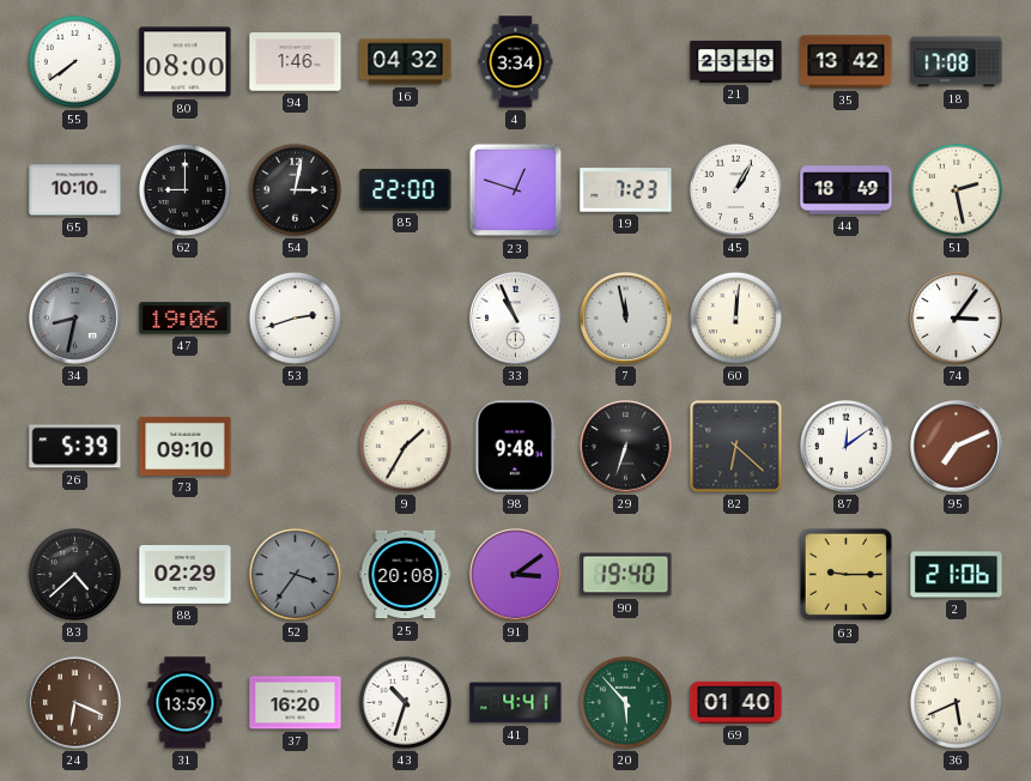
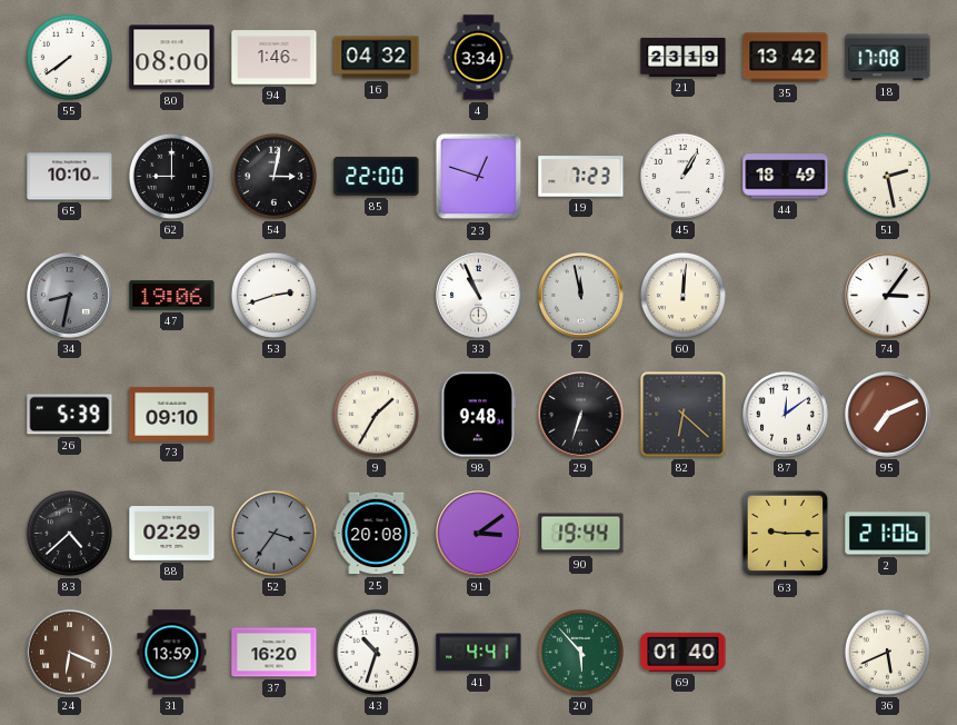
90: 19:40 -> 19:44
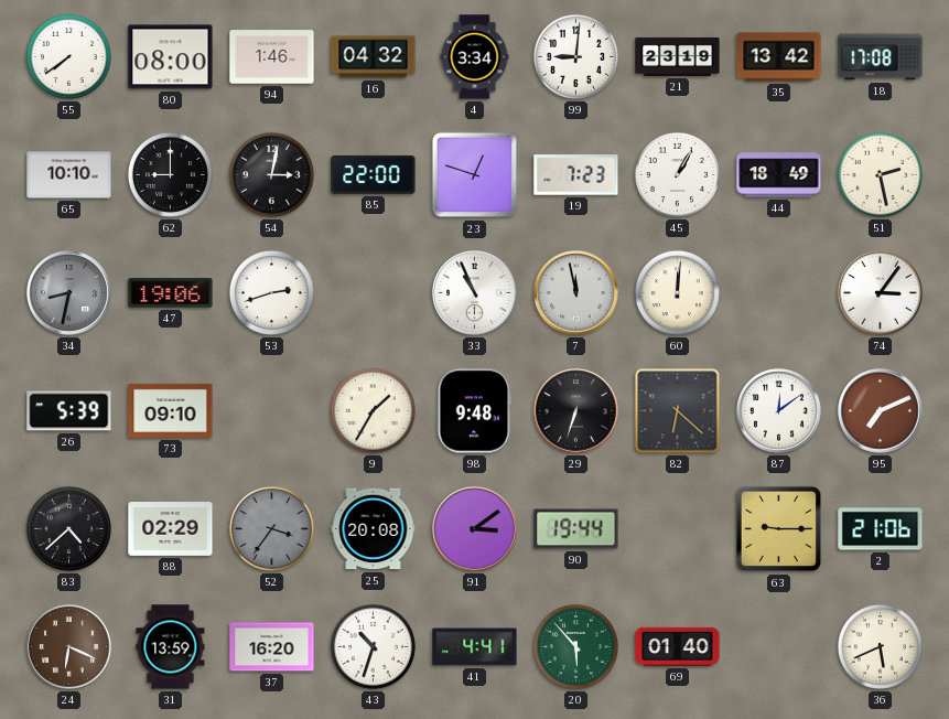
99: none -> 9:01
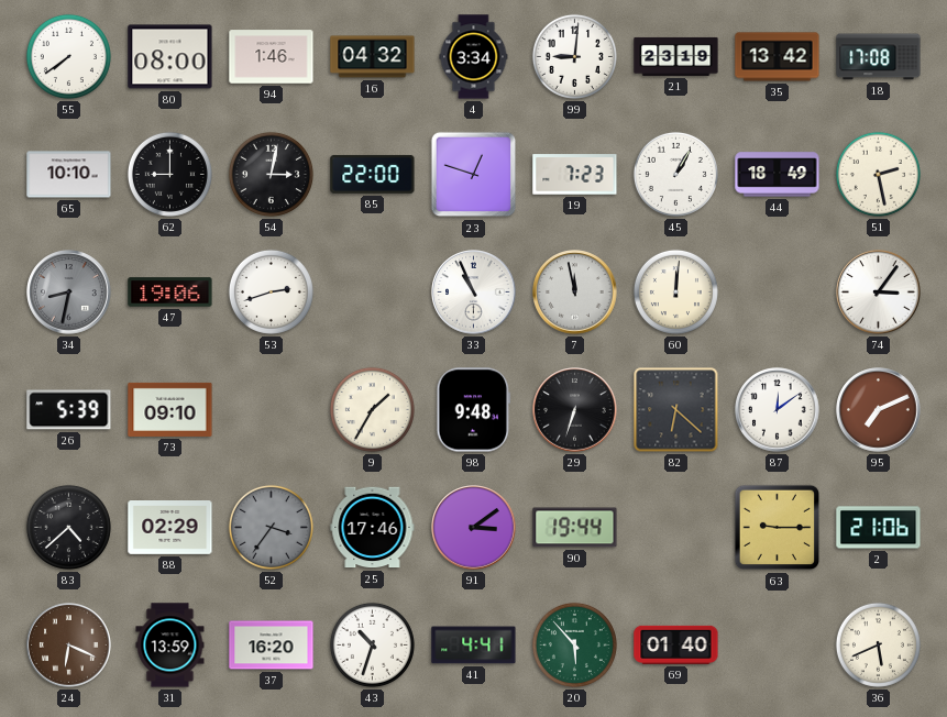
25: 20:08 -> 17:46
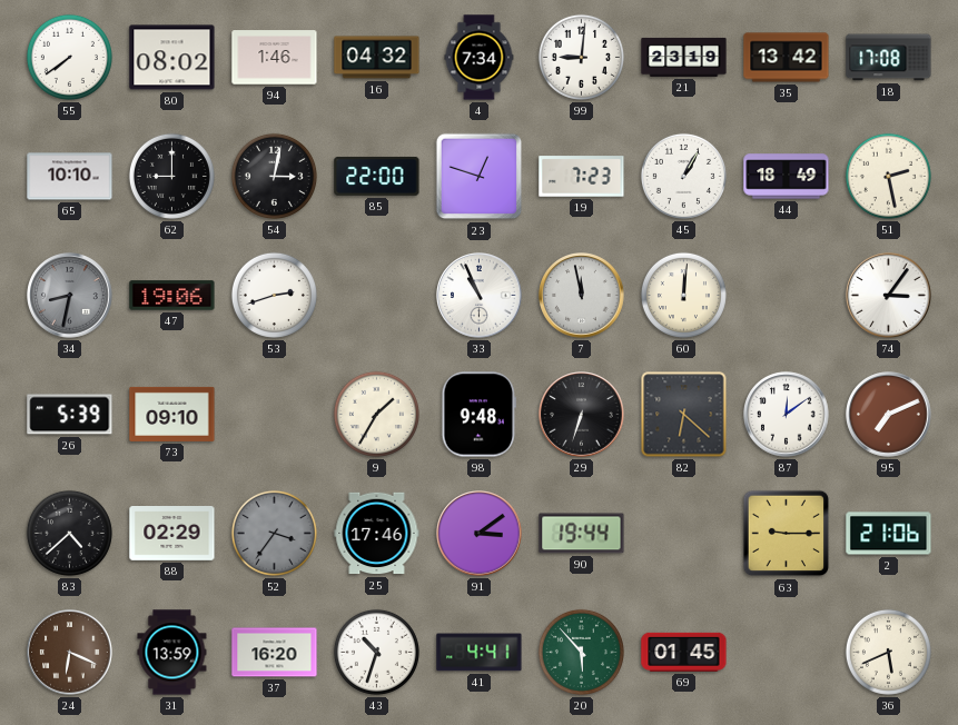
80: 08:00 -> 08:02
4: 3:34 -> 7:34
69: 01:40 -> 01:45
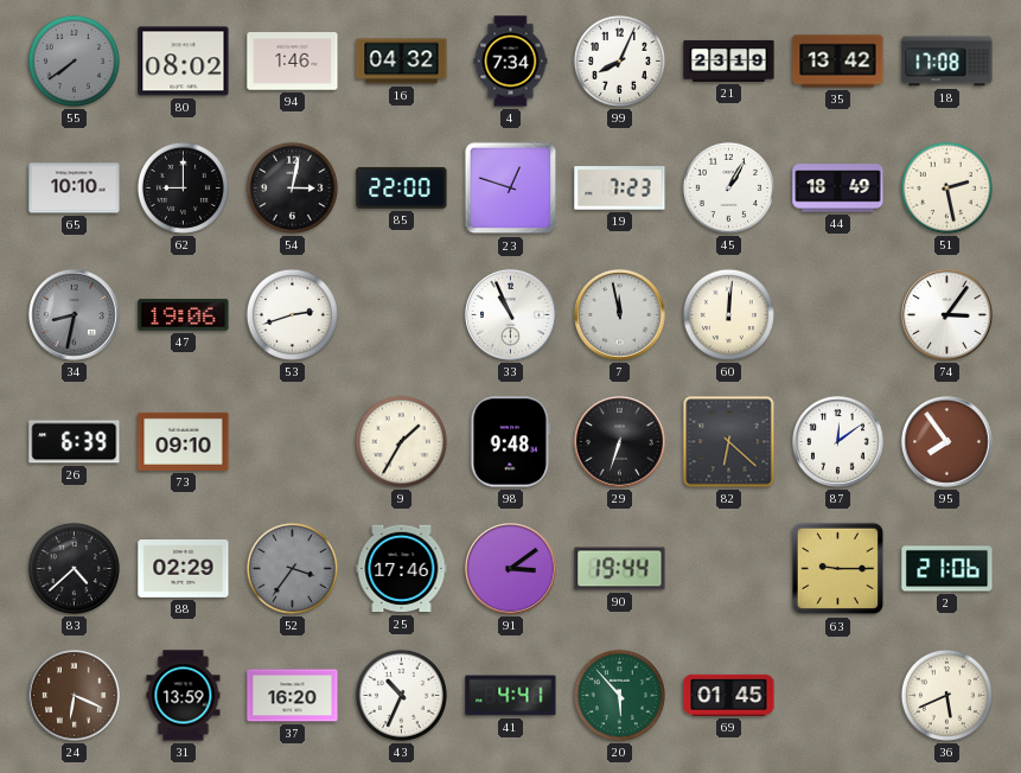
55 dial: white -> grey
99: 9:01 -> 8:04
26: 5:39 -> 6:39
95: 7:11 -> 7:54
43: 10:33 -> 10:34
